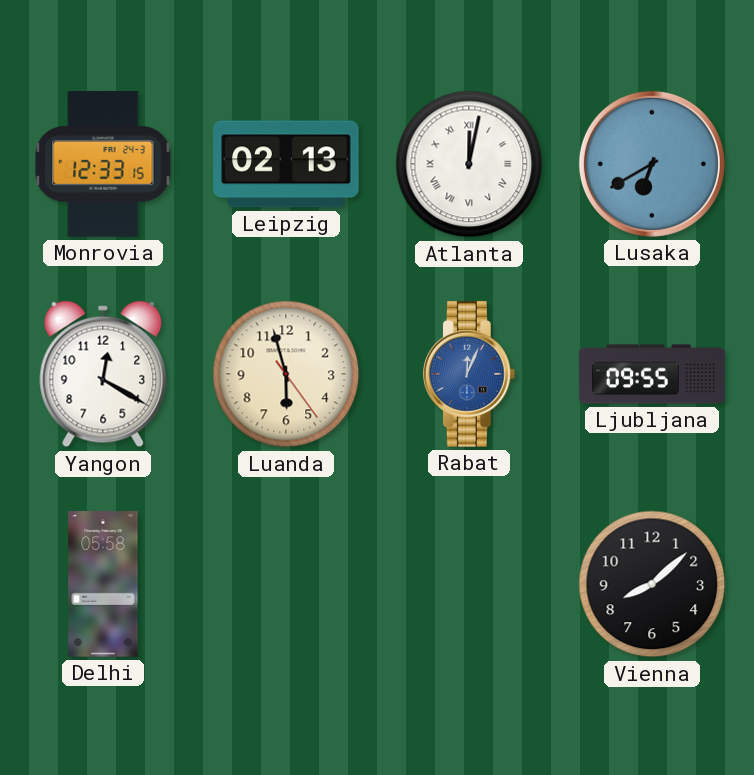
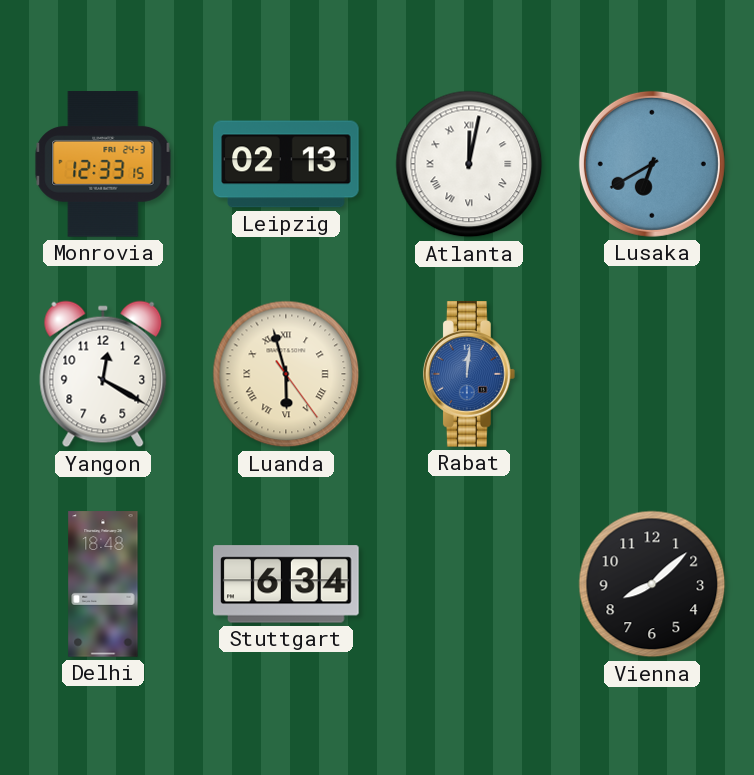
Luanda numerals: Arabic -> Roman
Rabat: 12:04 -> 12:01
Ljubljana: 09:55 -> none
Delhi: 05:58 -> 18:48
Stuttgart: none -> 6:34
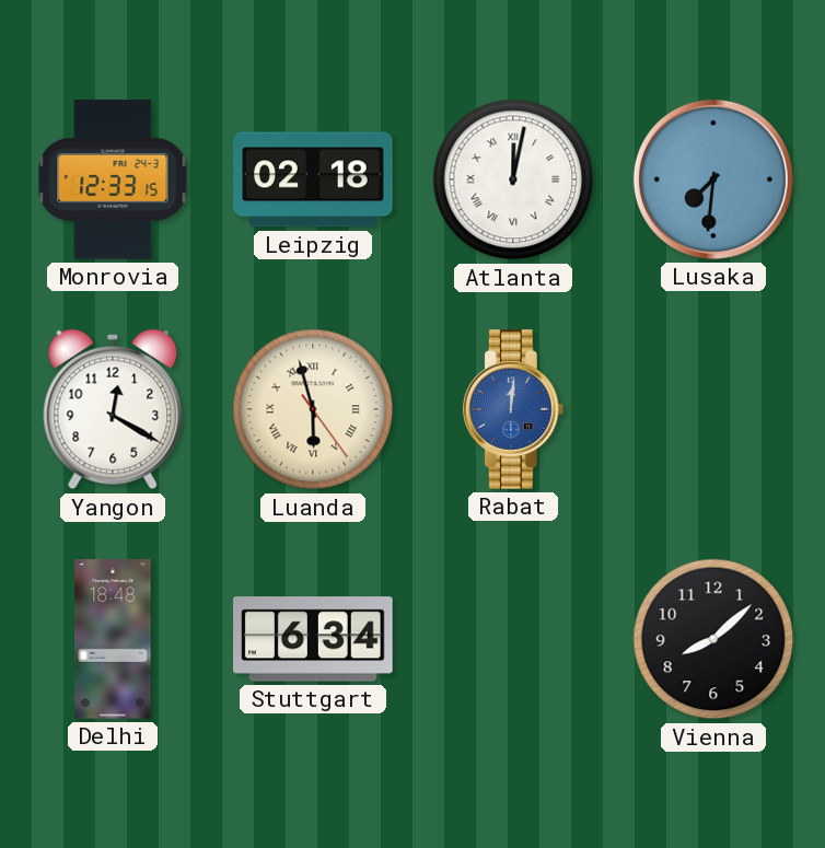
Leipzig: 02:13 -> 02:18
Lusaka: 6:40 -> 7:31
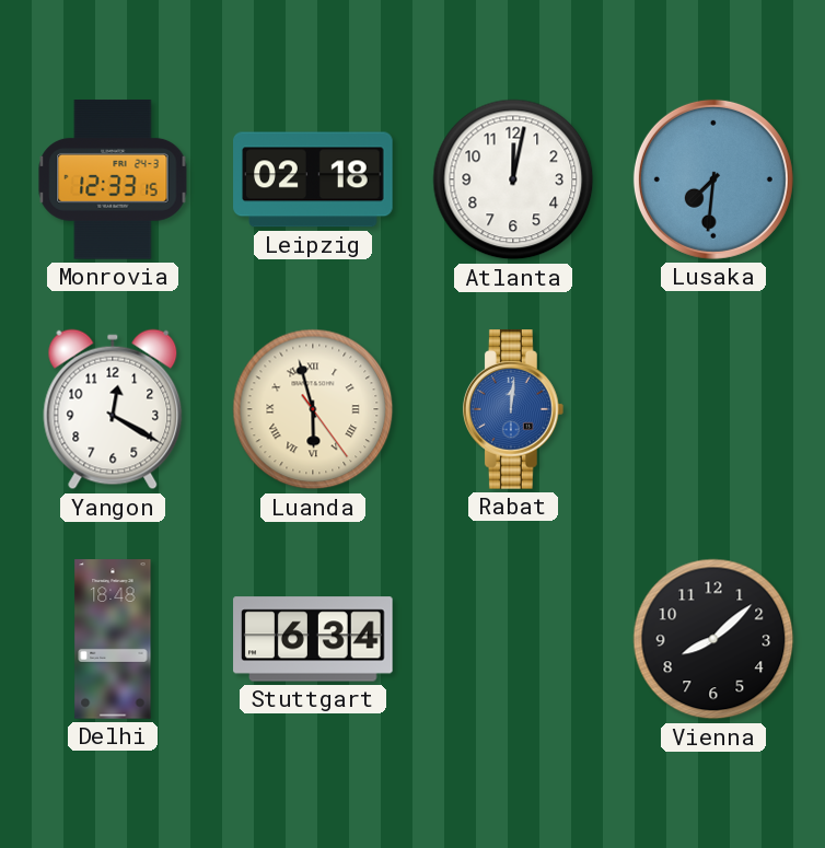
Atlanta numerals: Roman -> Arabic
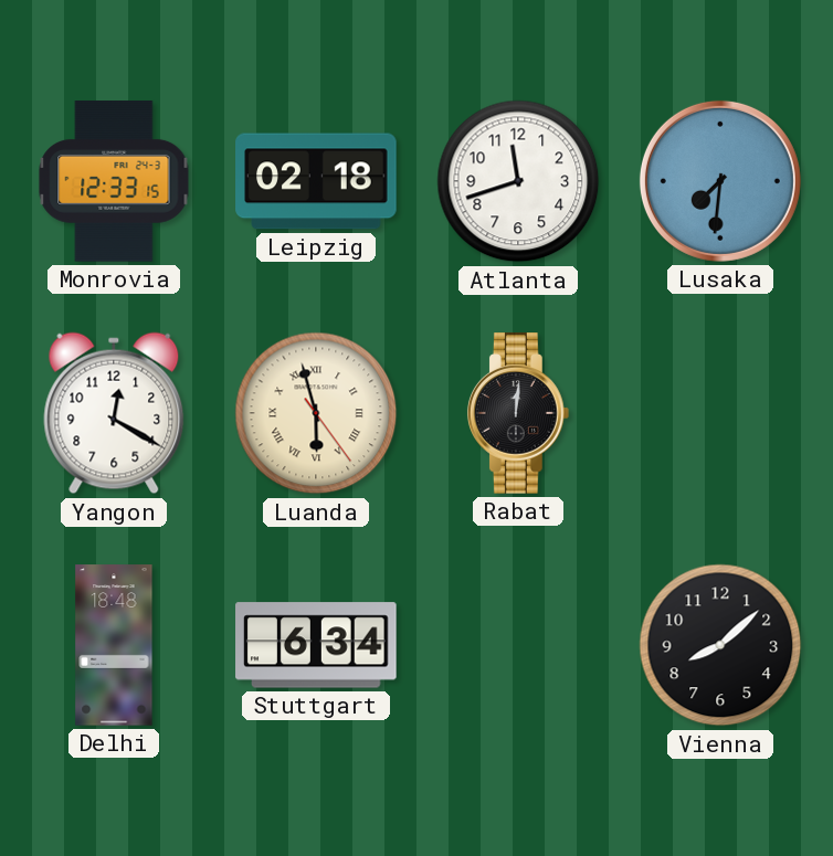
Atlanta: 12:02 -> 11:42
Rabat dial: blue -> black
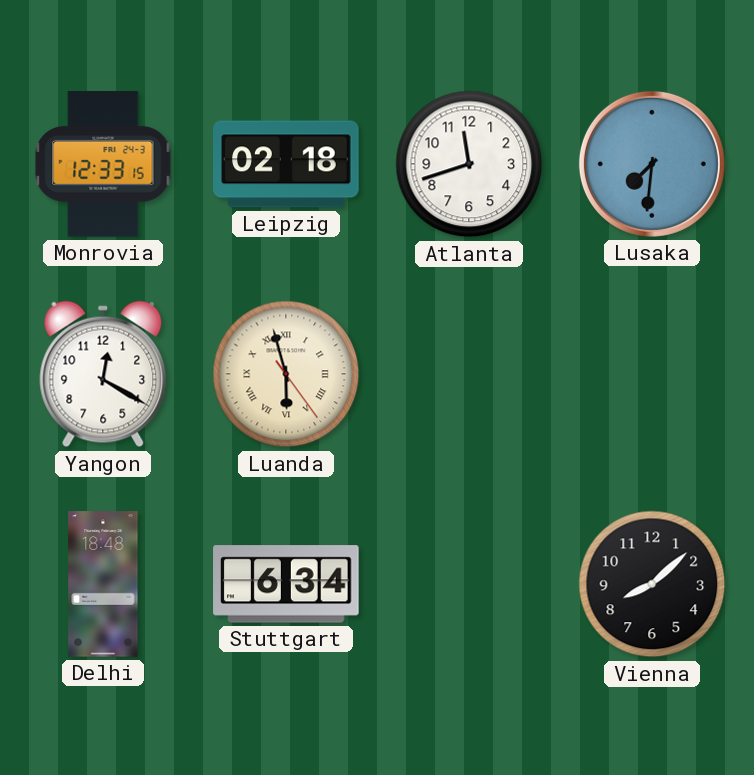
Rabat: 12:01 -> none
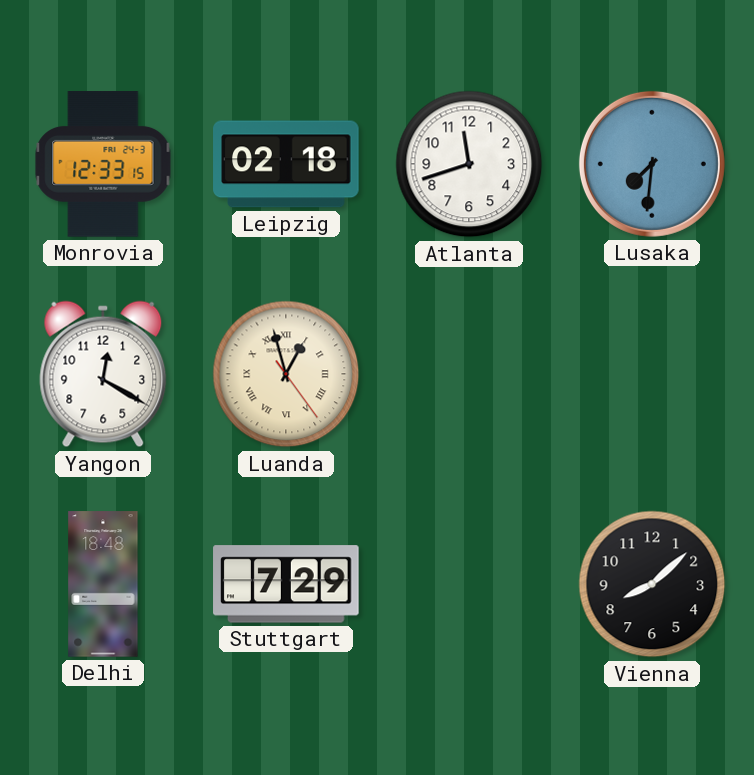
Luanda: 5:57 -> 12:57
Stuttgart: 6:34 -> 7:29
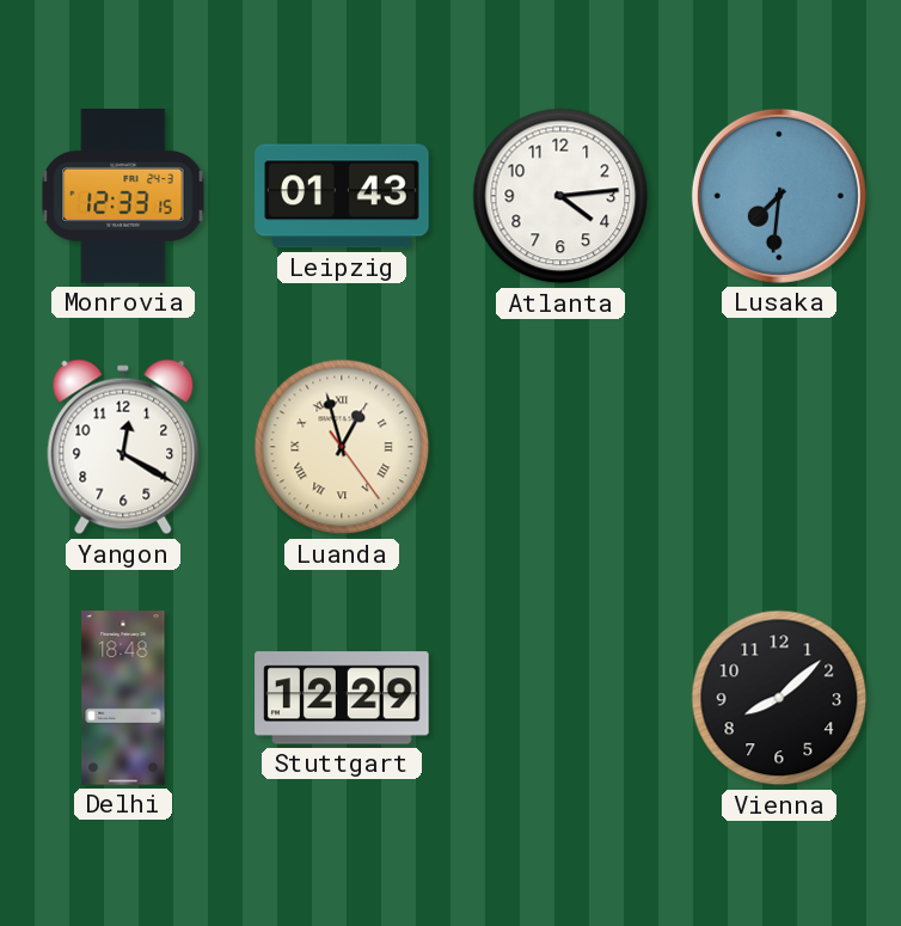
Leipzig: 02:18 -> 01:43
Atlanta: 11:42 -> 4:14
Stuttgart: 7:29 -> 12:29
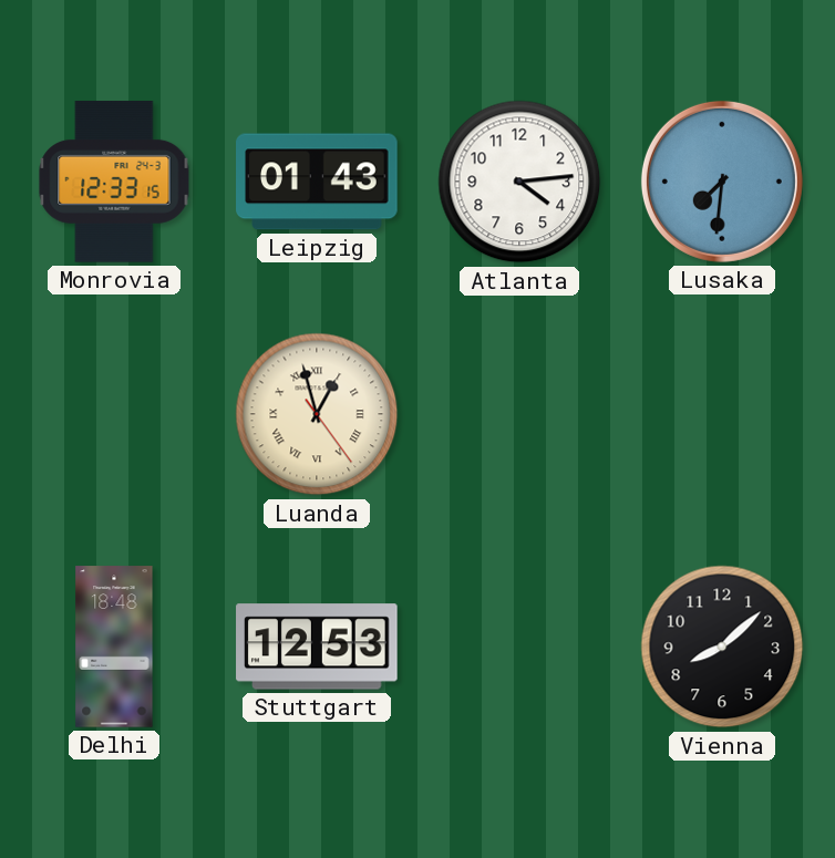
Yangon: 12:20 -> none
Stuttgart: 12:29 -> 12:53
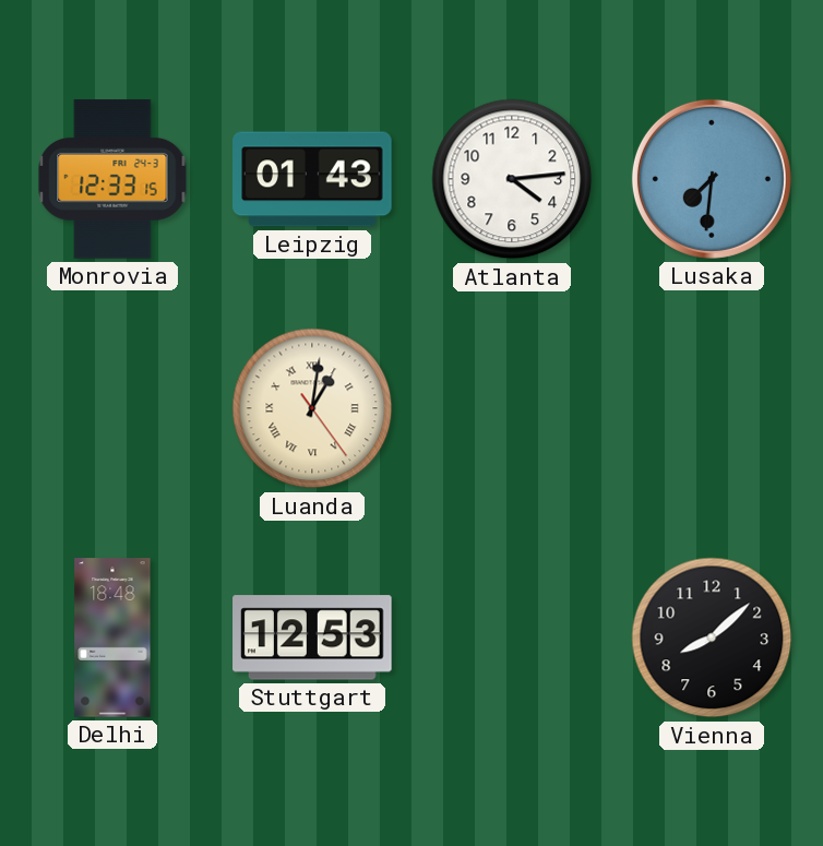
Luanda: 12:57 -> 1:01
